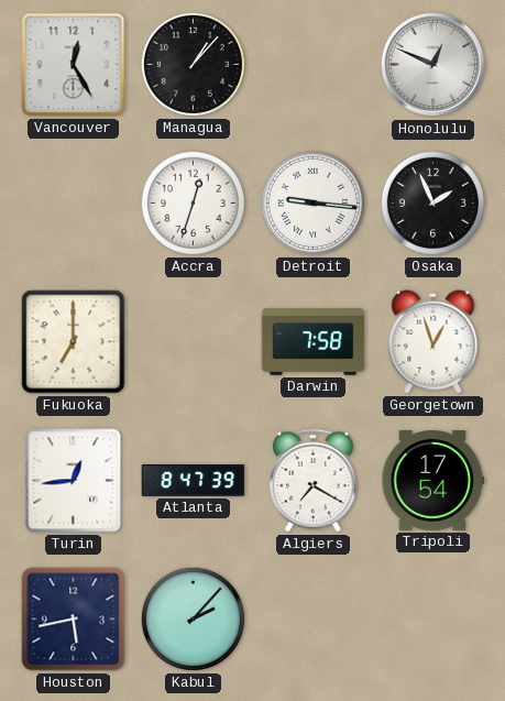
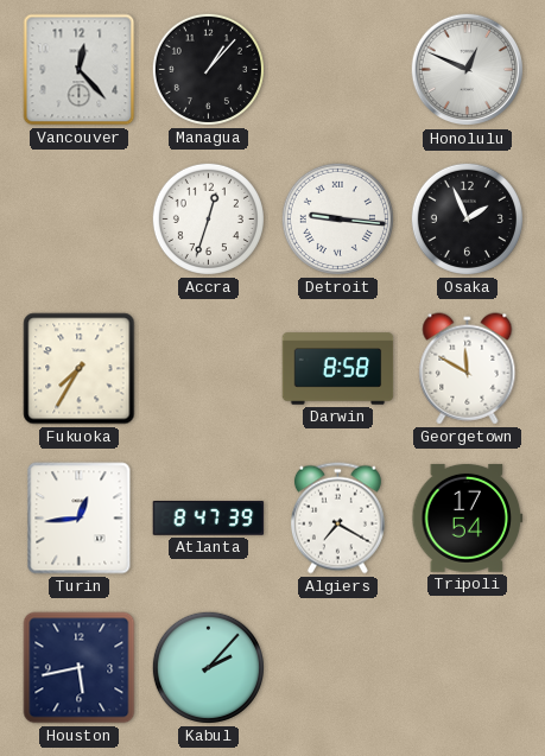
Vancouver: 12:25 -> 12:23
Fukuoka: 7:00 -> 7:35
Darwin: 7:58 -> 8:58
Georgetown: 12:57 -> 11:50
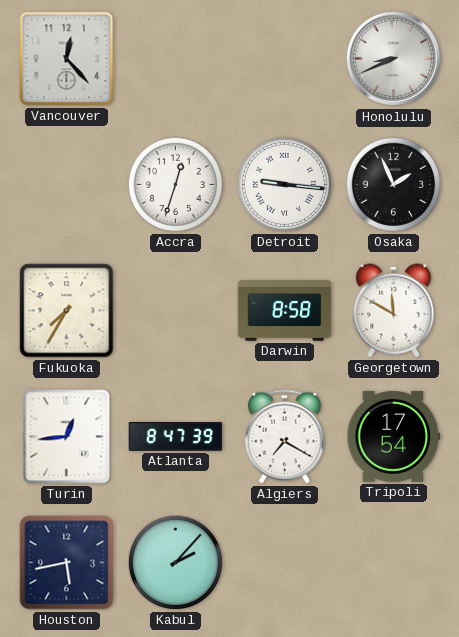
Managua: 1:07 -> none
Honolulu: 12:49 -> 8:41
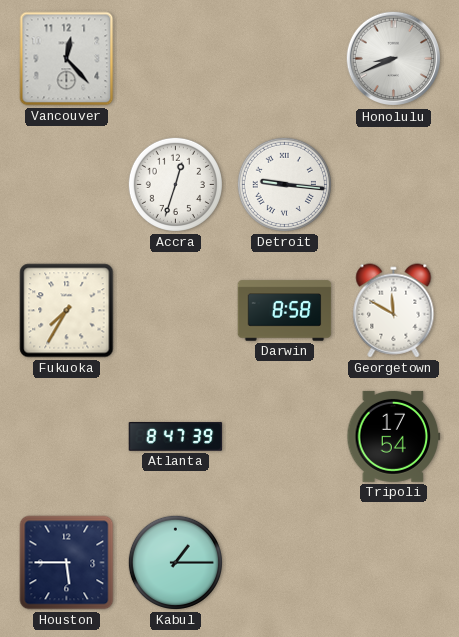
Osaka: 1:56 -> none
Turin: 12:44 -> none
Algiers: 7:20 -> none
Houston: 5:43 -> 5:45
Kabul: 2:07 -> 1:15
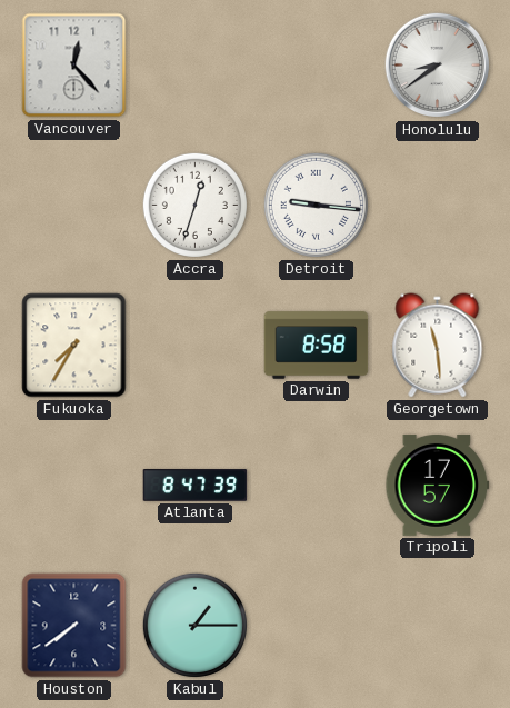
Honolulu: 8:41 -> 8:39
Georgetown: 11:50 -> 11:29
Tripoli: 17:54 -> 17:57
Houston: 5:45 -> 7:39
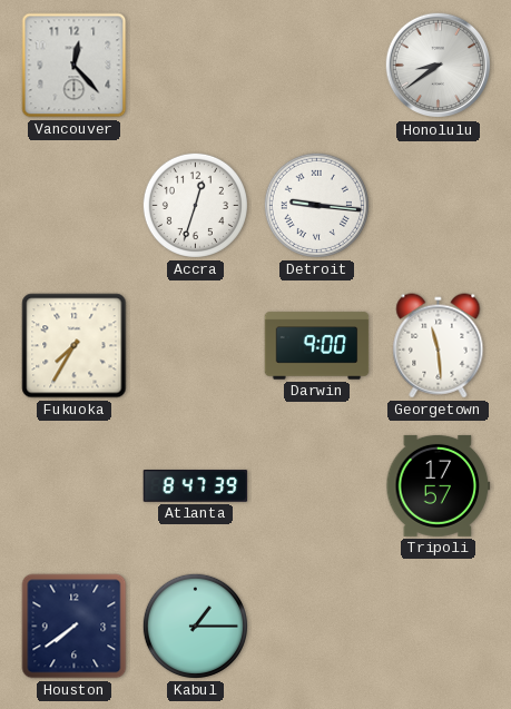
Darwin: 8:58 -> 9:00
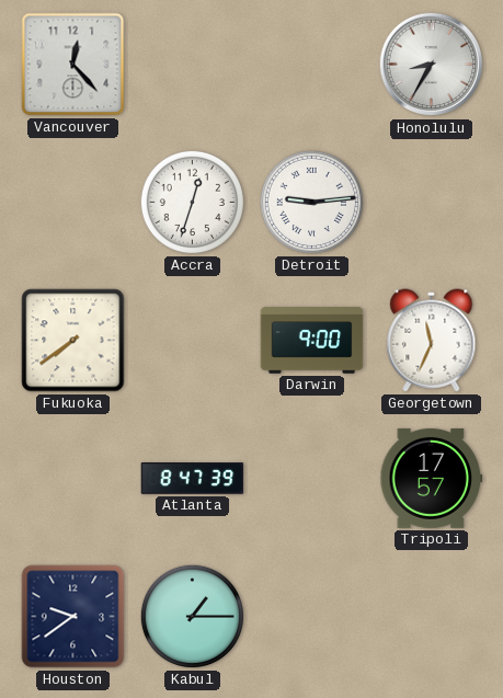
Honolulu: 8:39 -> 8:35
Detroit: 9:16 -> 9:14
Fukuoka: 7:35 -> 7:39
Georgetown: 11:29 -> 11:34
Houston: 7:39 -> 9:39
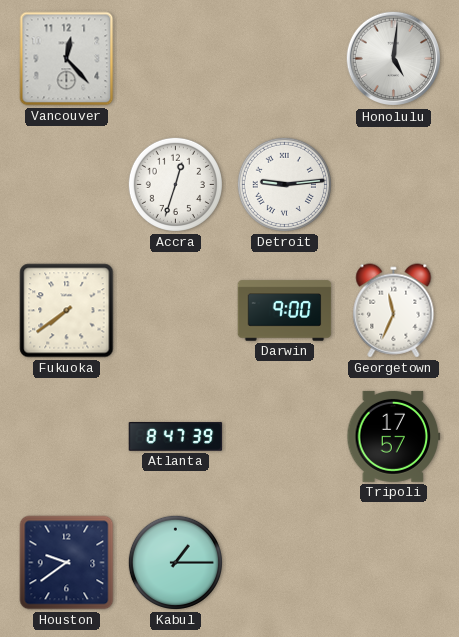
Honolulu: 8:35 -> 5:01
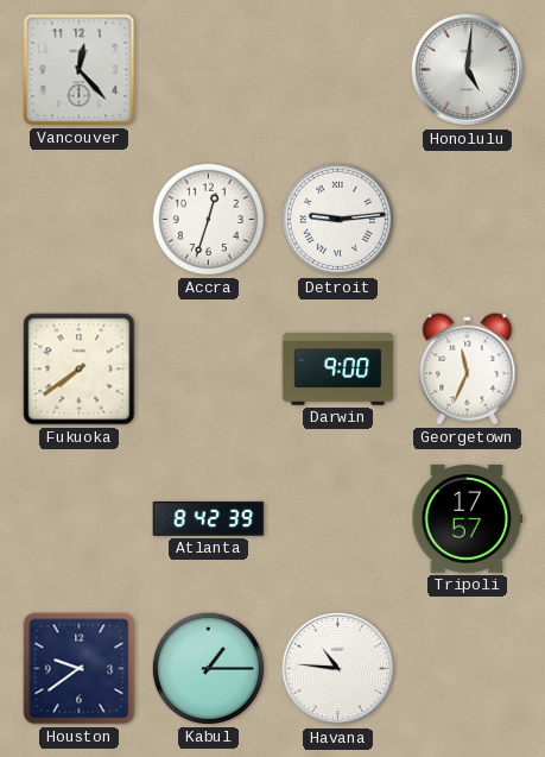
Atlanta: 8:47 -> 8:42
Havana: none -> 10:46
